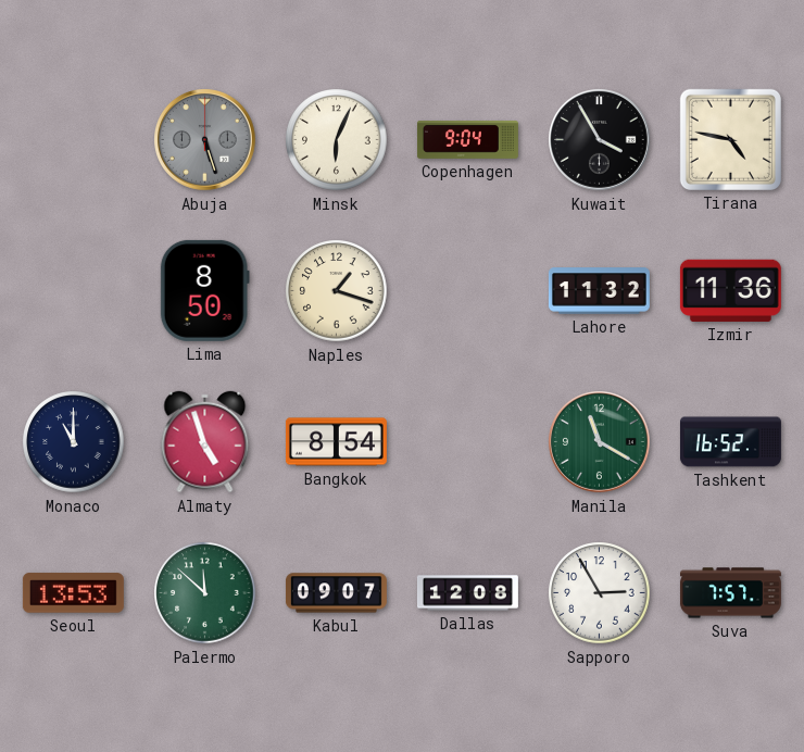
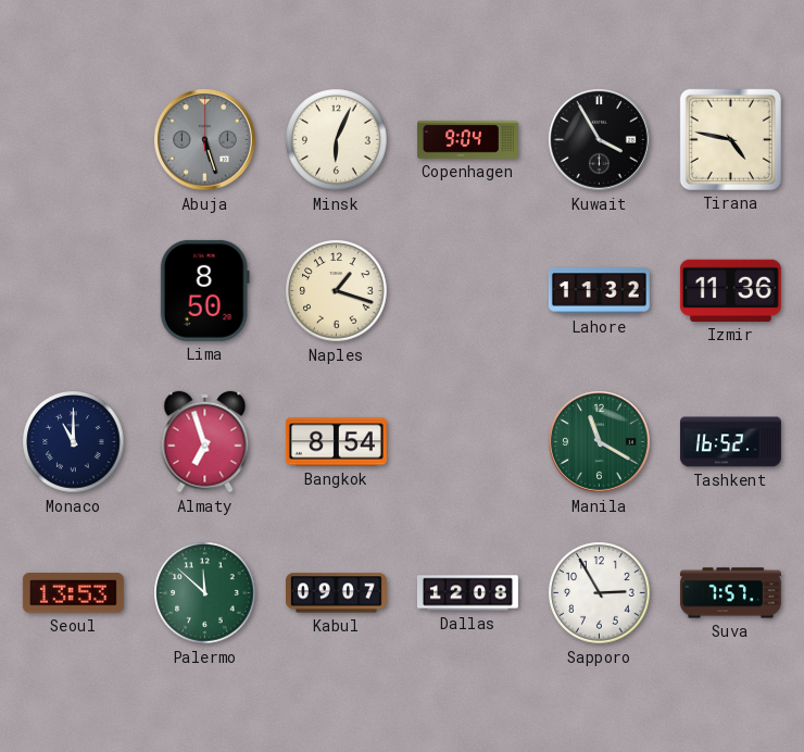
Almaty: 4:57 -> 6:57
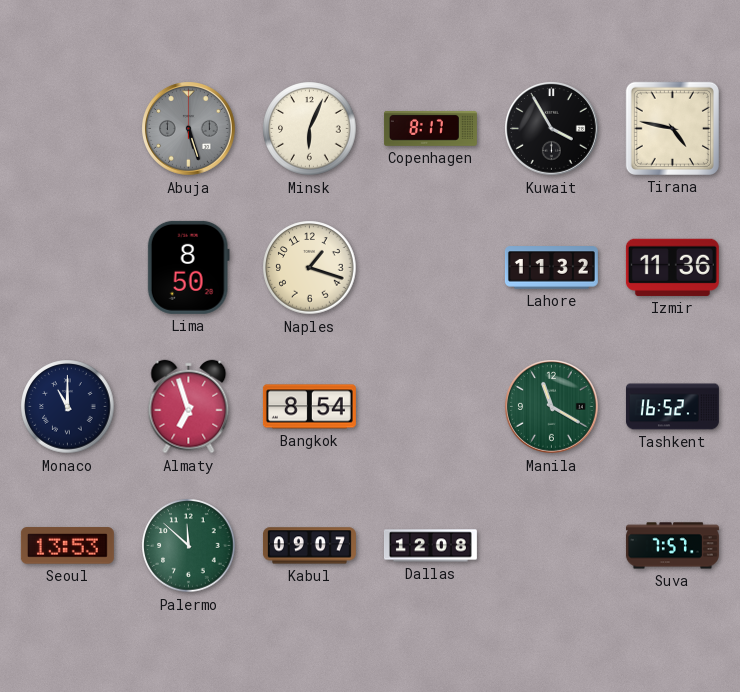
Copenhagen: 9:04 -> 8:17
Sapporo: 2:55 -> none
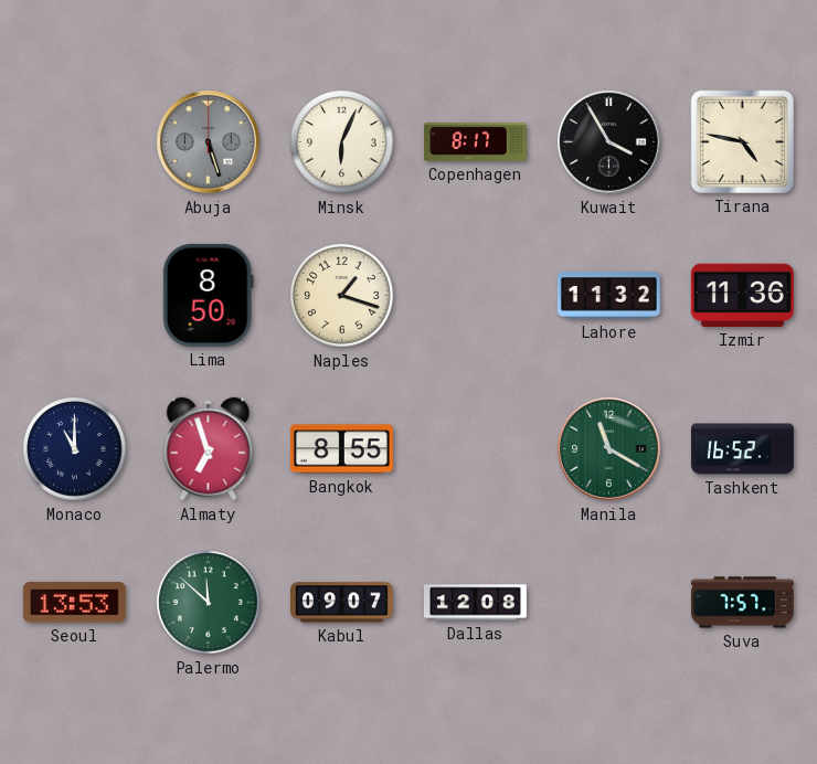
Bangkok: 8:54 -> 8:55
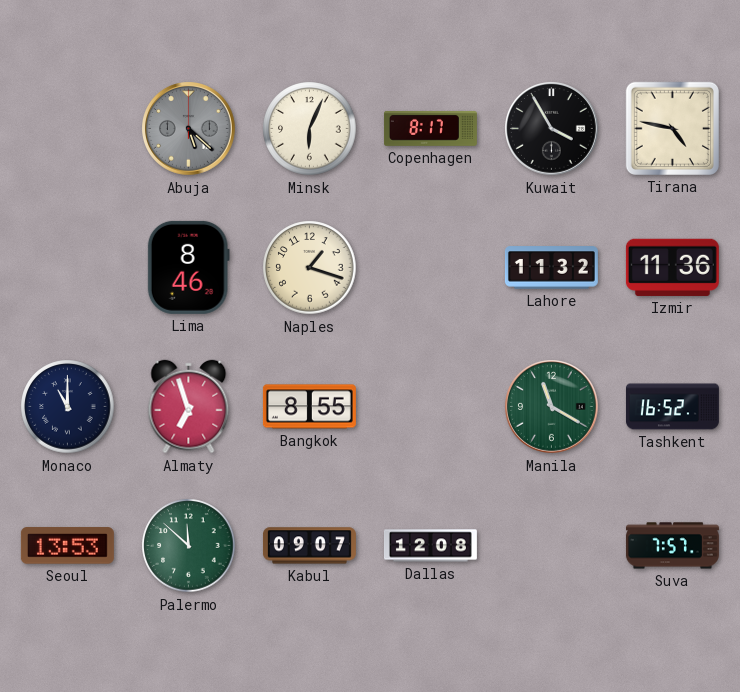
Abuja: 5:27 -> 5:22
Lima: 8:50 -> 8:46
